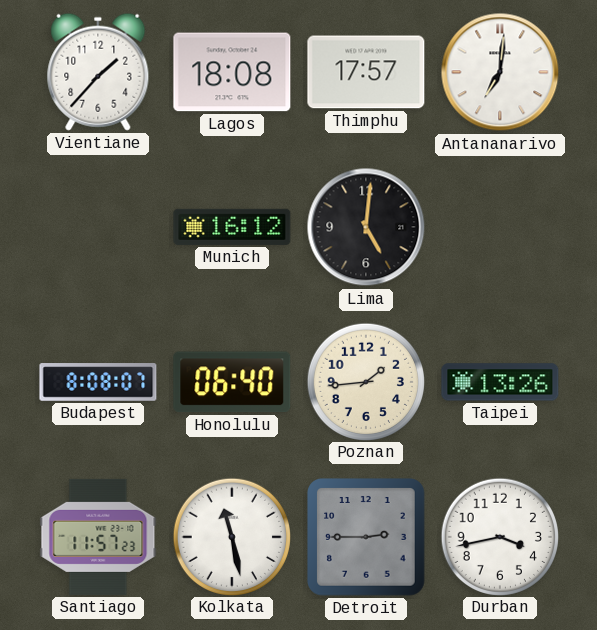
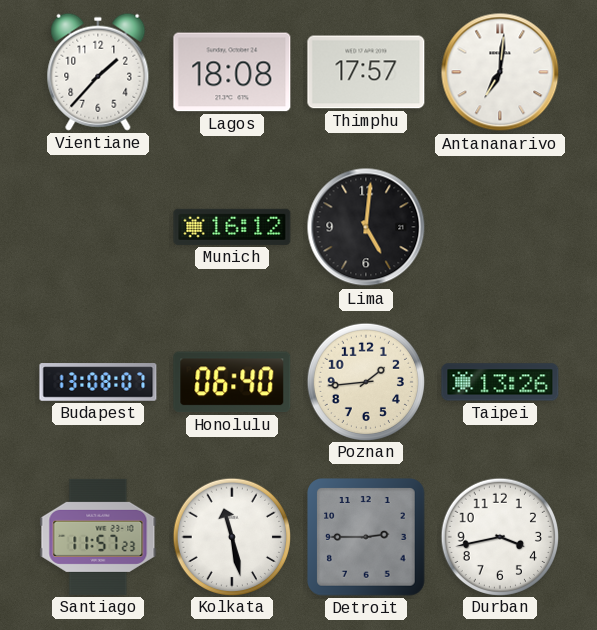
Budapest: 8:08 -> 13:08
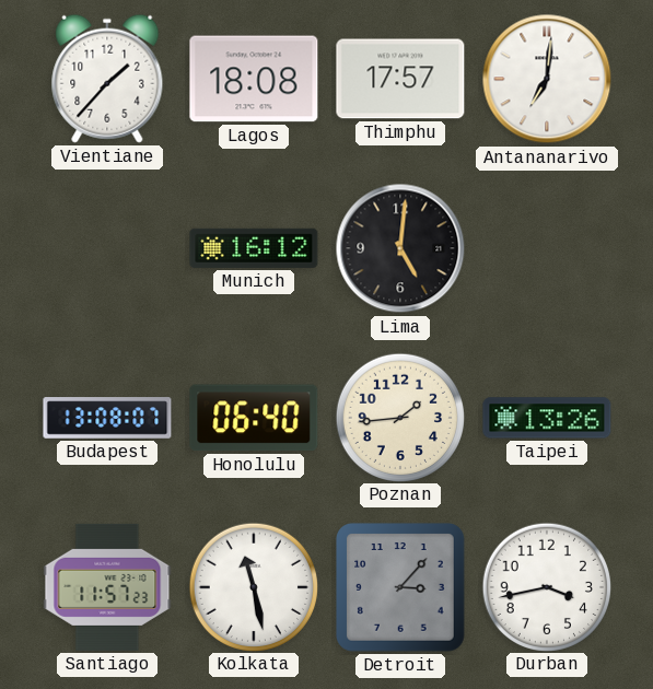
Detroit: 2:45 -> 3:07
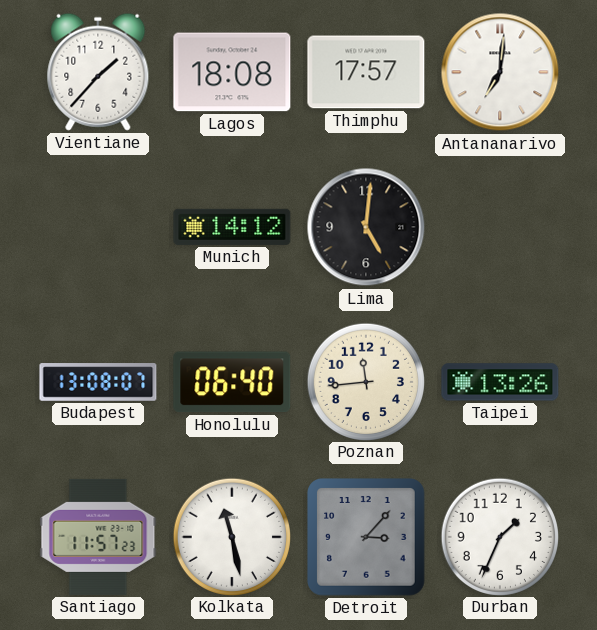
Munich: 16:12 -> 14:12
Poznan: 1:44 -> 11:44
Durban: 3:43 -> 1:34
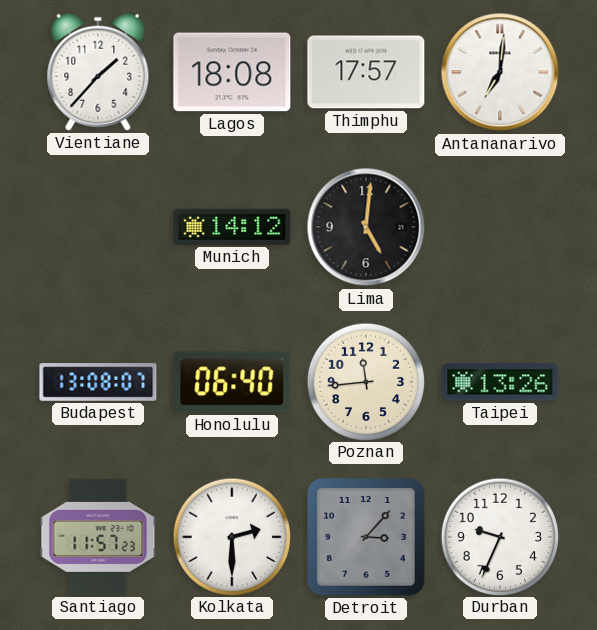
Kolkata: 11:28 -> 2:30
Durban: 1:34 -> 9:34
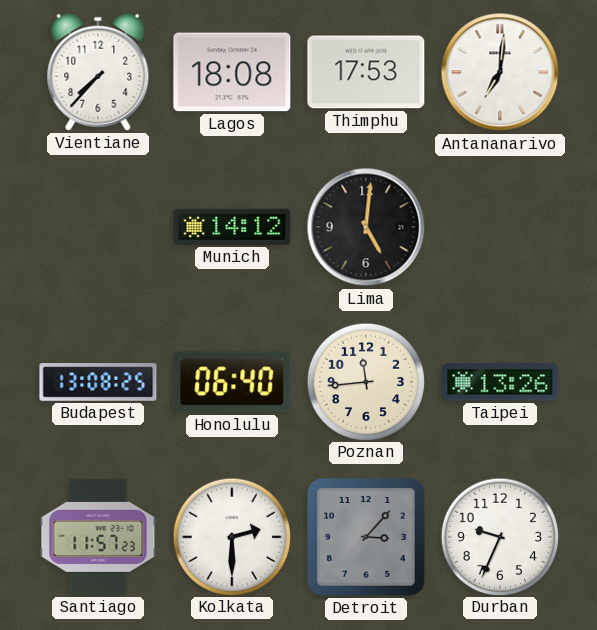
Vientiane: 1:37 -> 7:37
Thimphu: 17:57 -> 17:53
Budapest: 13:08:07 -> 13:08:25
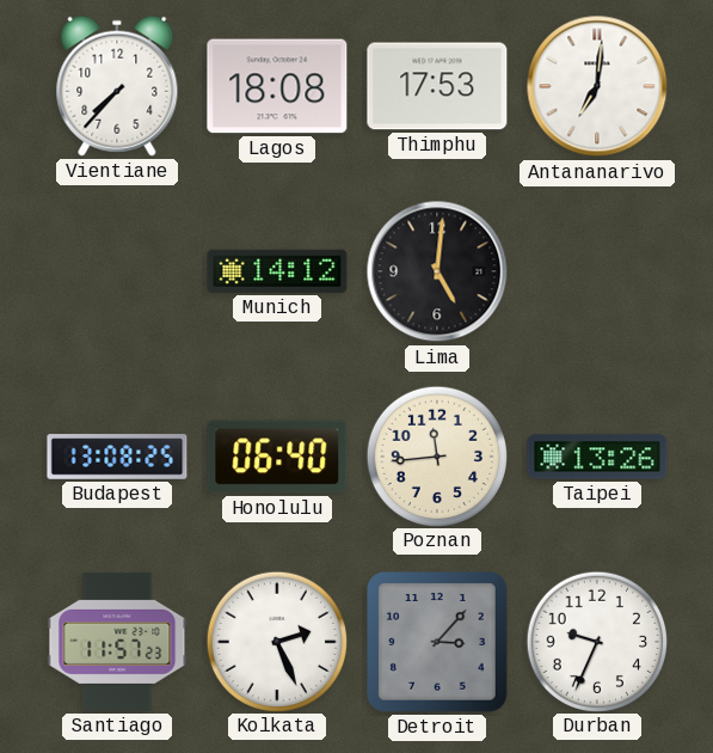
Kolkata: 2:30 -> 2:26
